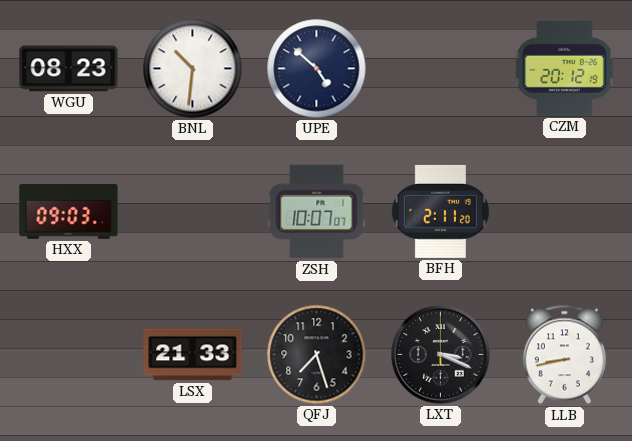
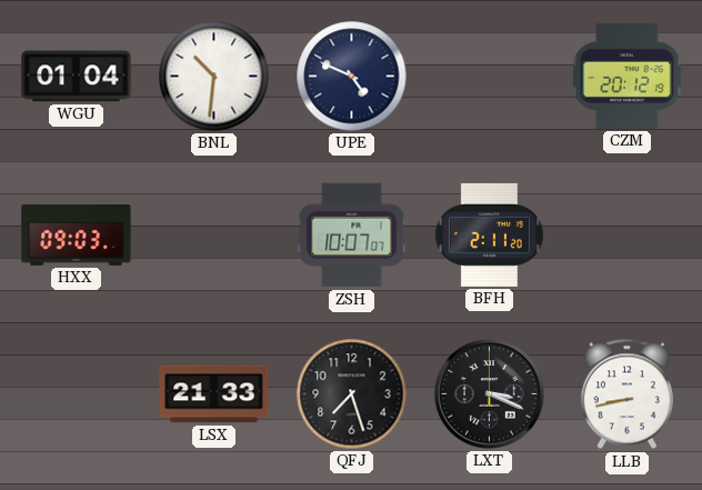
WGU: 08:23 -> 01:04
UPE: 4:52 -> 4:49
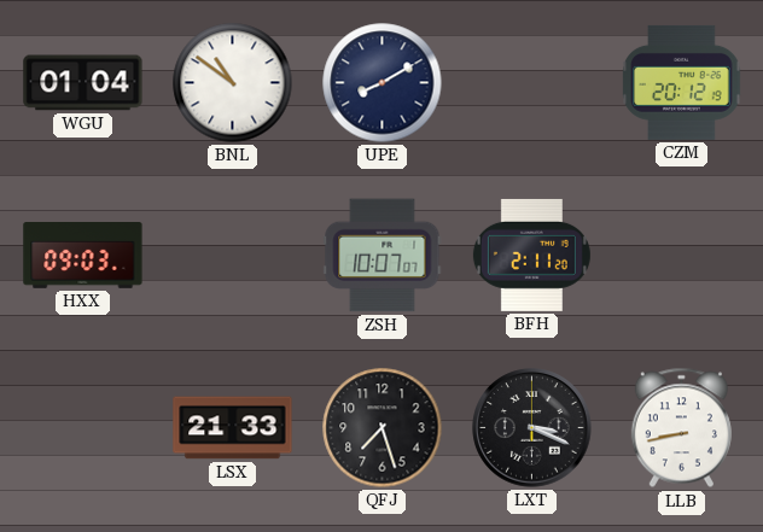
BNL: 10:31 -> 10:51
UPE: 4:49 -> 8:10
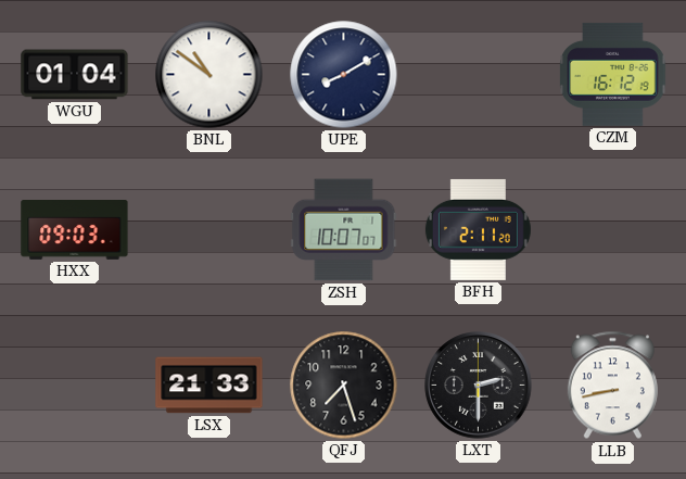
CZM: 20:12 -> 16:12
LXT: 3:19 -> 2:30
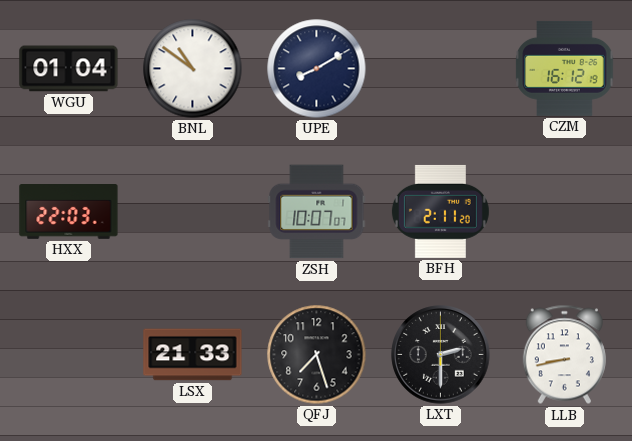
HXX: 09:03 -> 22:03
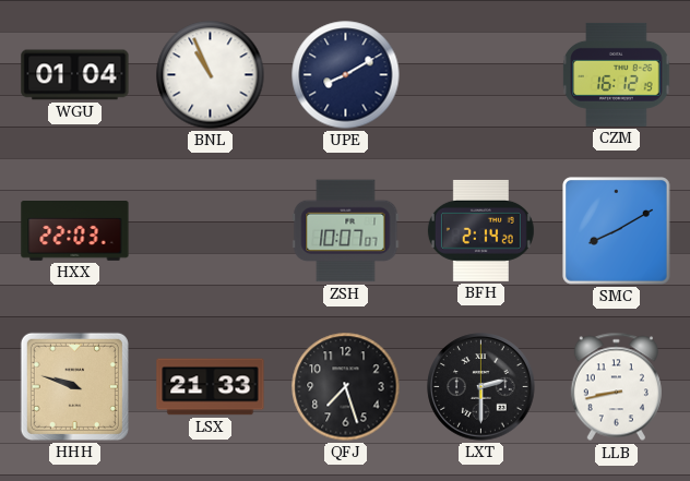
BNL: 10:51 -> 10:56
BFH: 2:11 -> 2:14
SMC: none -> 8:10
HHH: none -> 9:48
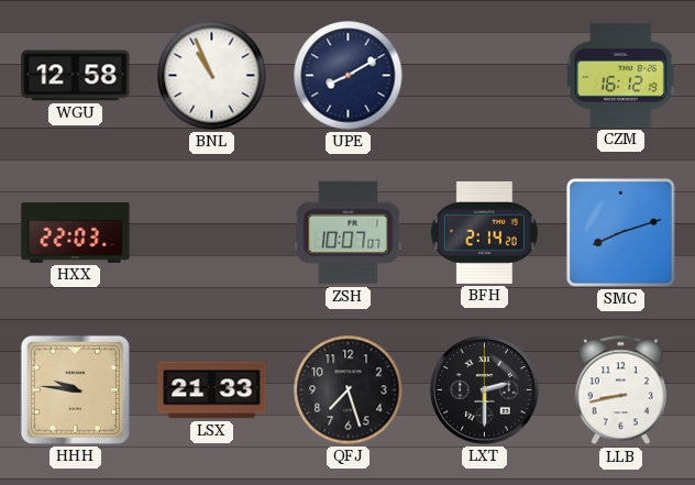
WGU: 01:04 -> 12:58
SMC: 8:10 -> 8:12
HHH: 9:48 -> 9:46
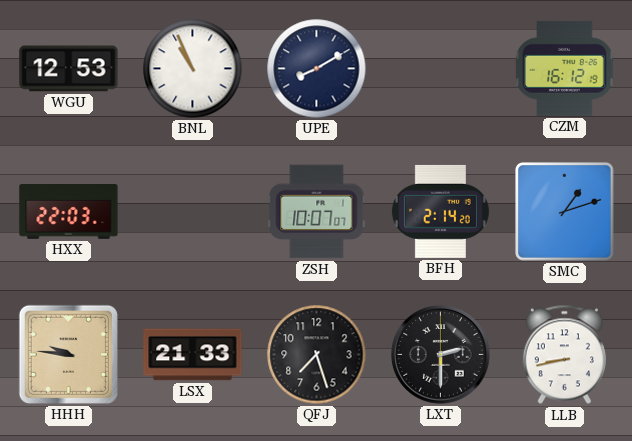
WGU: 12:58 -> 12:53
SMC: 8:12 -> 1:12
